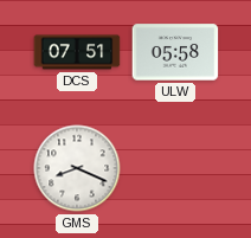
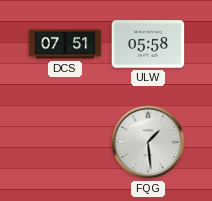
GMS: 8:19 -> none
FQG: none -> 1:29
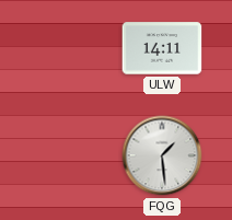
DCS: 07:51 -> none
ULW: 05:58 -> 14:11
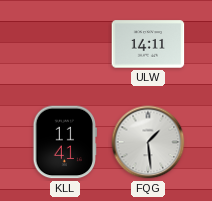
KLL: none -> 11:41
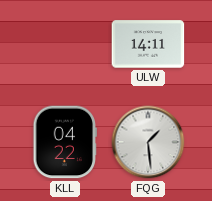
KLL: 11:41 -> 04:22
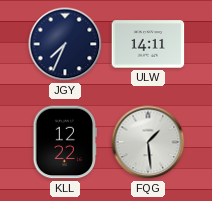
JGY: none -> 7:34
KLL: 04:22 -> 12:22
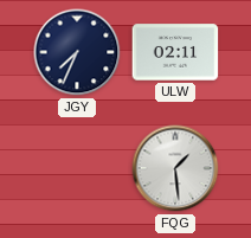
ULW: 14:11 -> 02:11
KLL: 12:22 -> none
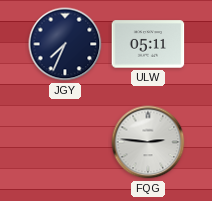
ULW: 02:11 -> 05:11
FQG: 1:29 -> 2:46
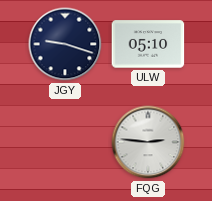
JGY: 7:34 -> 9:18
ULW: 05:11 -> 05:10
